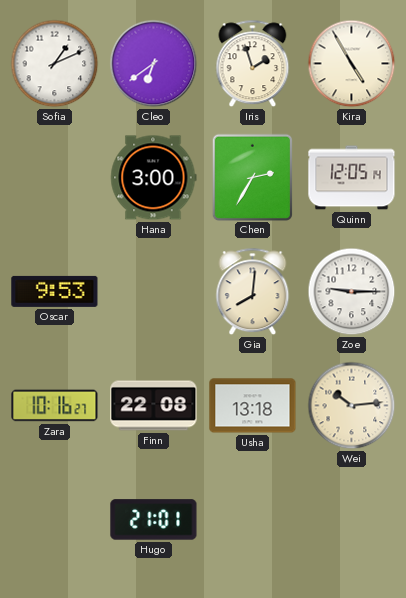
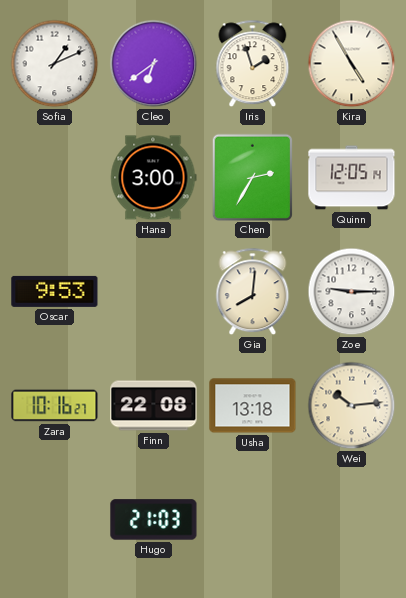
Hugo: 21:01 -> 21:03
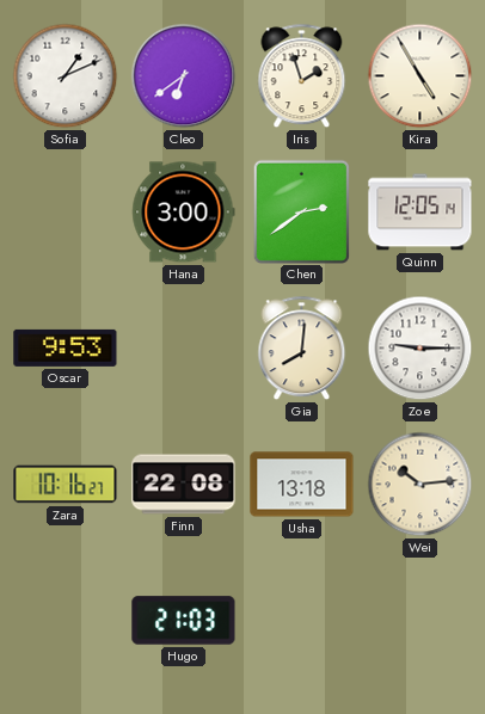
Chen: 2:35 -> 2:39
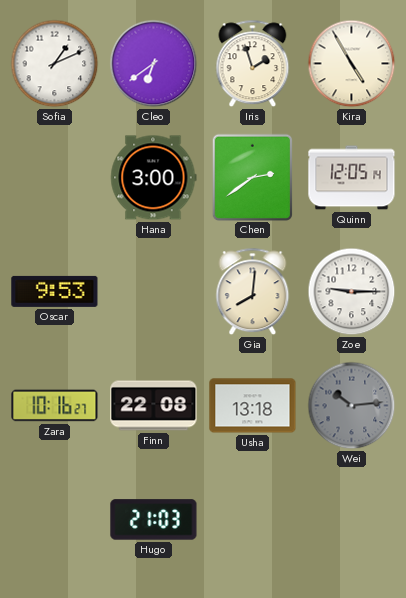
Wei dial: cream -> grey
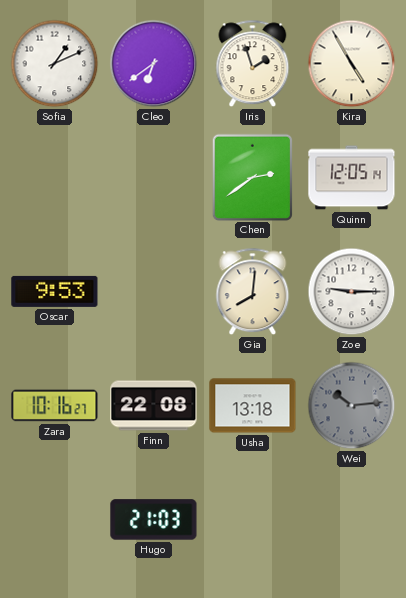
Hana: 3:00 -> none
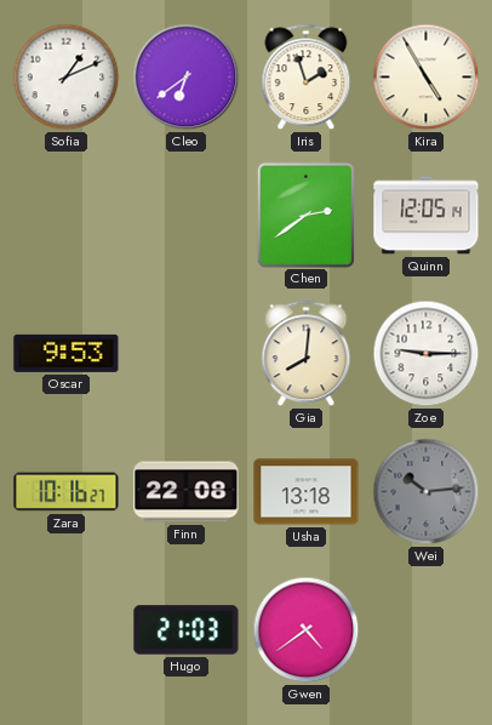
Gwen: none -> 4:39
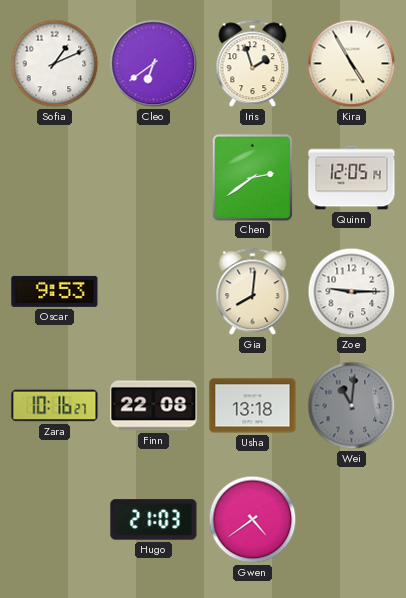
Wei: 10:14 -> 11:01
